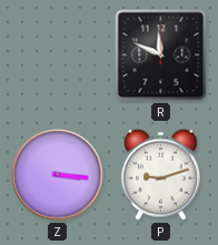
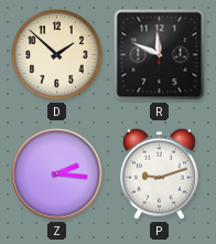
D: none -> 1:52
Z: 3:16 -> 2:16
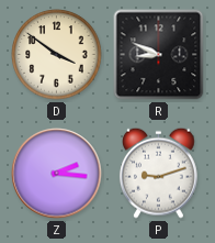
D: 1:52 -> 3:51
R: 11:49 -> 8:49
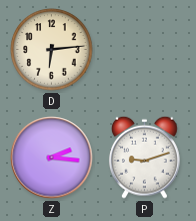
D: 3:51 -> 6:14
R: 8:49 -> none
